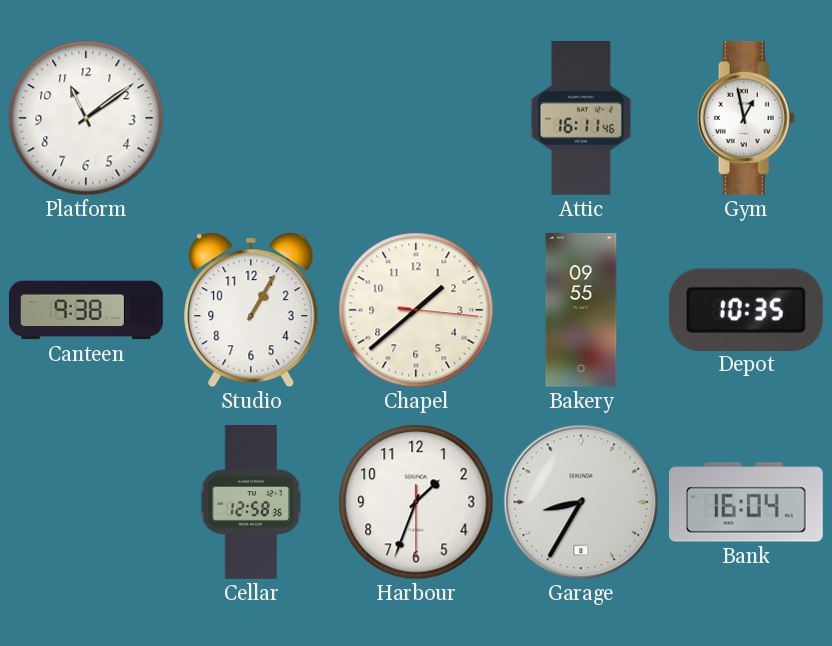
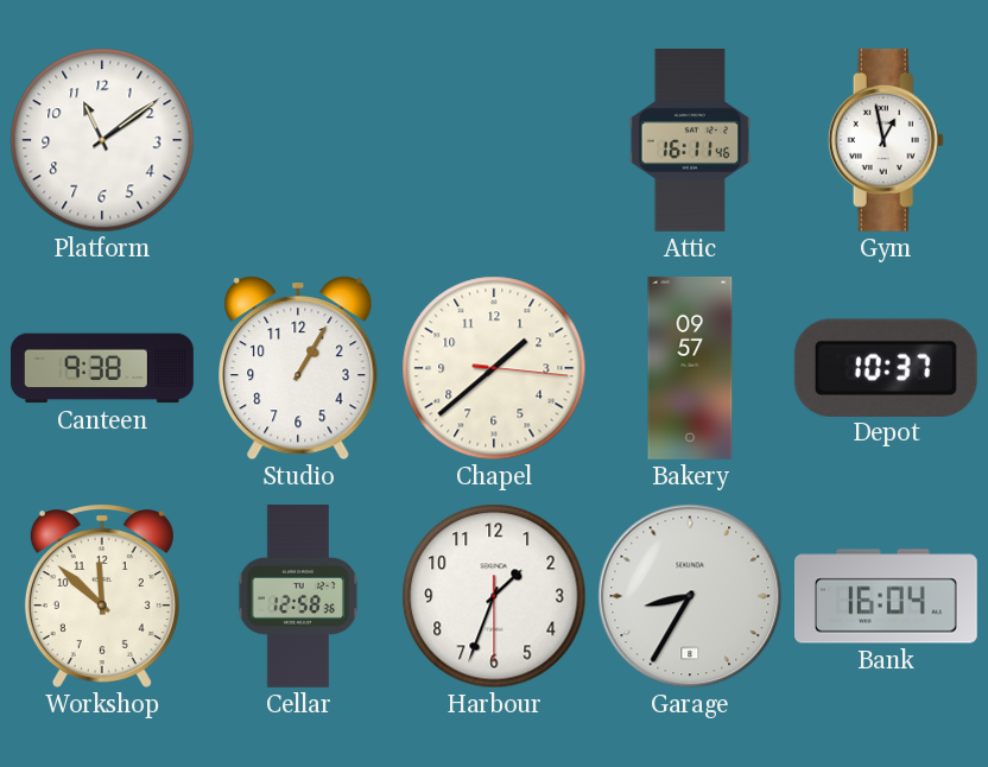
Bakery: 09:55 -> 09:57
Depot: 10:35 -> 10:37
Workshop: none -> 11:52
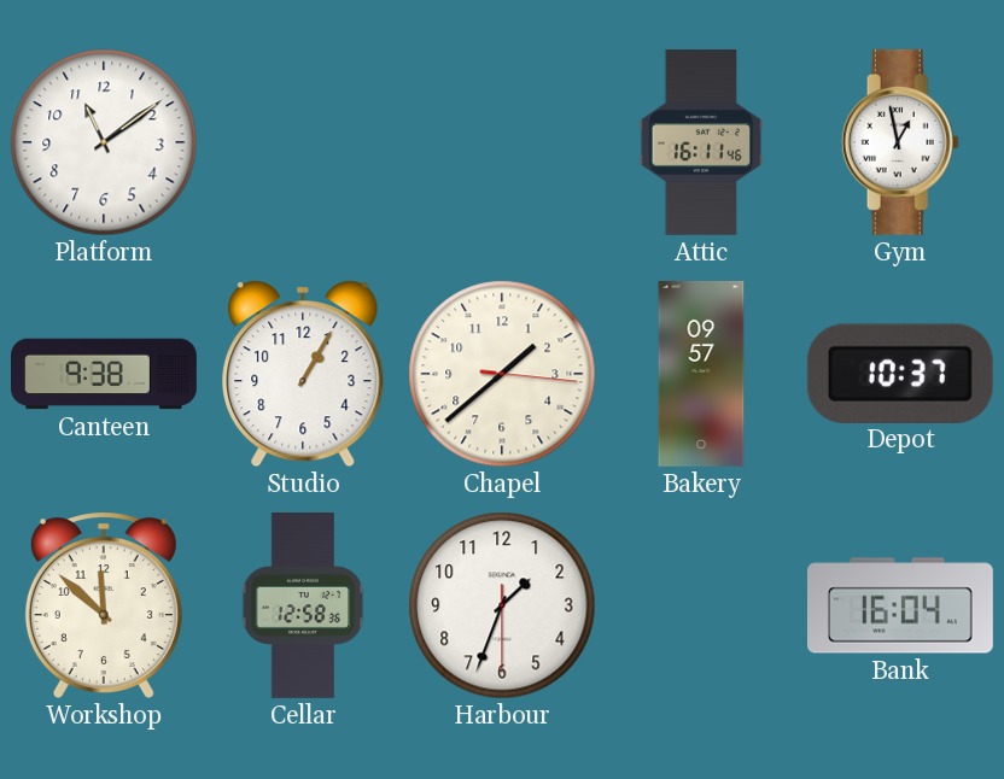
Garage: 8:35 -> none
